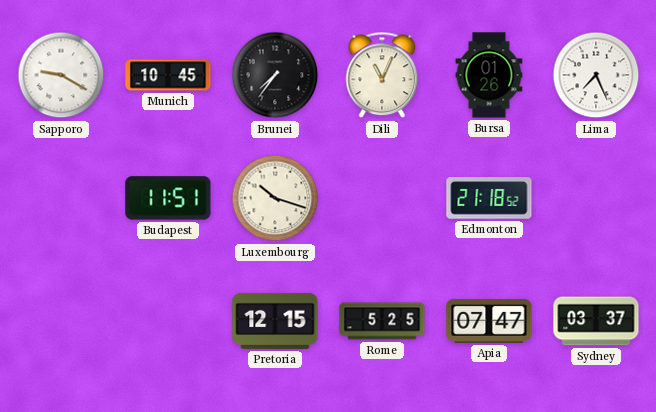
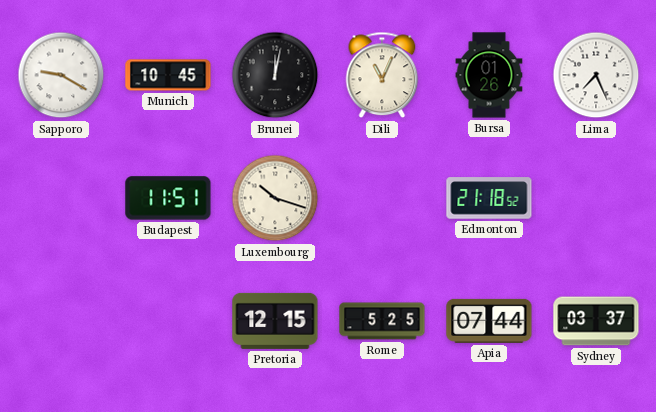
Brunei: 7:36 -> 12:02
Apia: 07:47 -> 07:44
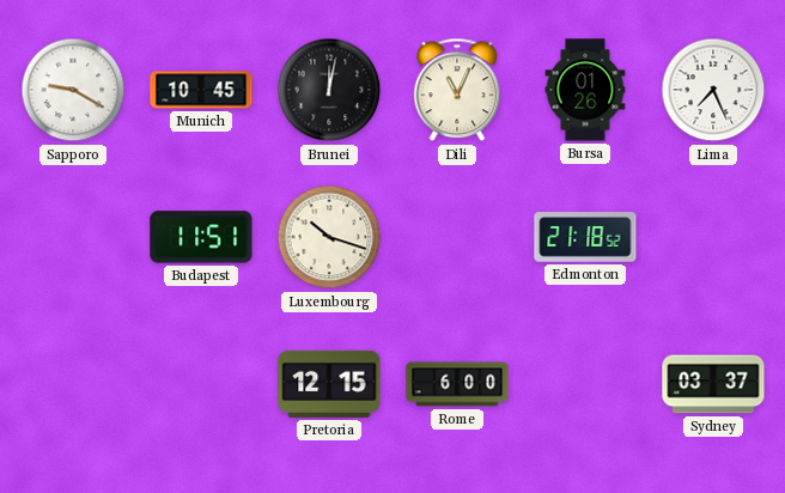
Rome: 5:25 -> 6:00
Apia: 07:44 -> none
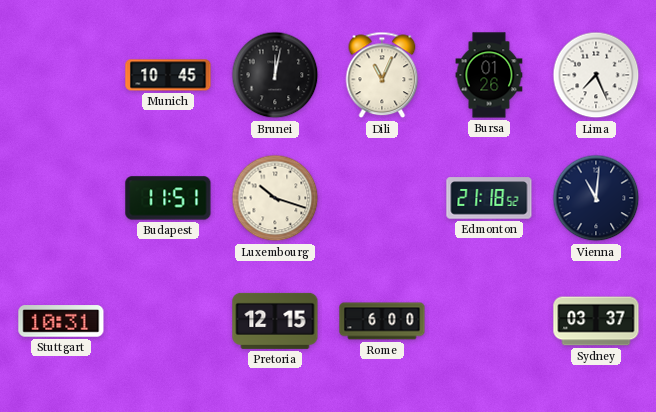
Sapporo: 9:20 -> none
Vienna: none -> 11:01
Stuttgart: none -> 10:31
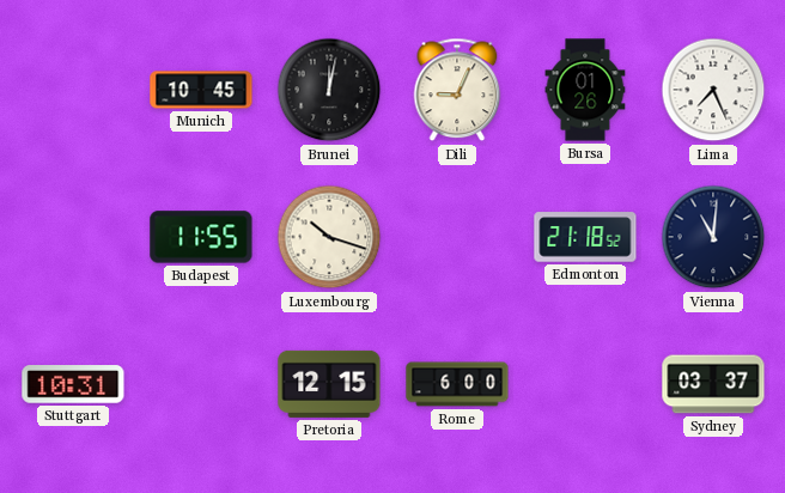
Dili: 11:04 -> 9:04
Budapest: 11:51 -> 11:55
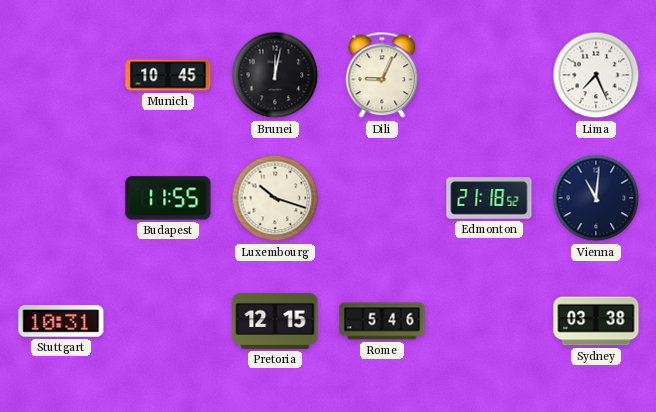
Bursa: 01:26 -> none
Rome: 6:00 -> 5:46
Sydney: 03:37 -> 03:38
